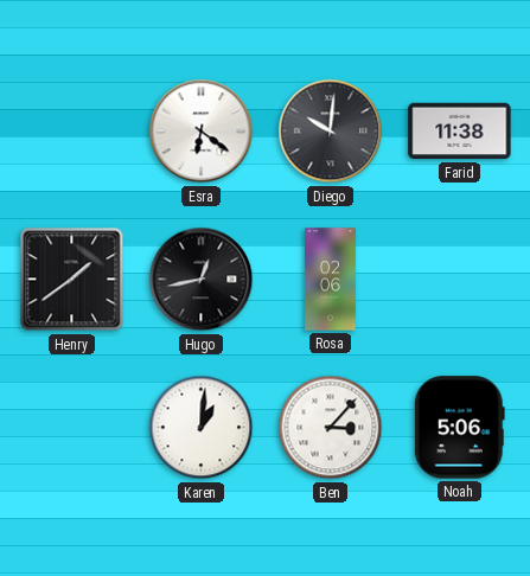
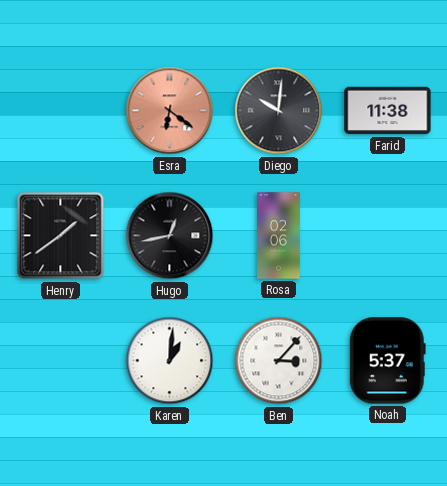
Esra dial: white -> salmon
Noah: 5:06 -> 5:37
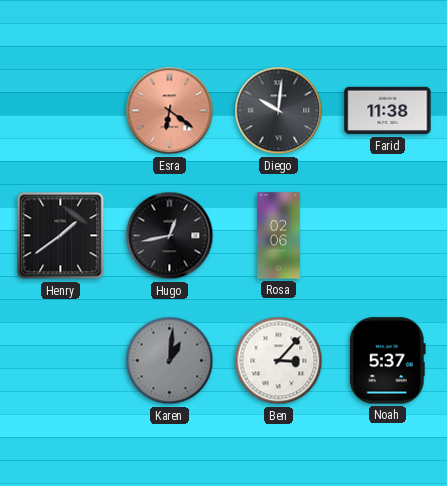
Karen dial: white -> grey
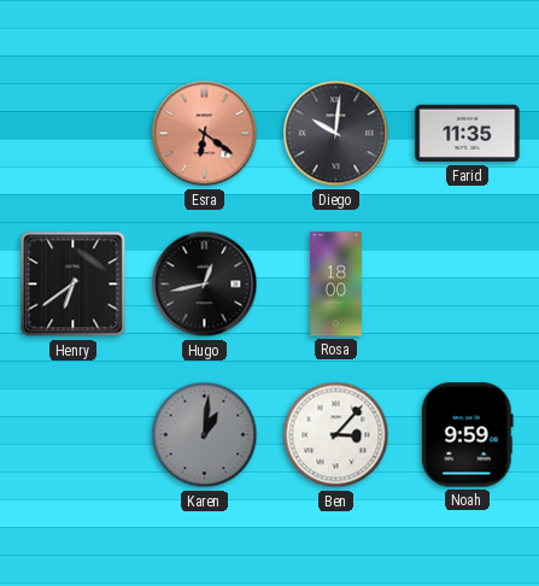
Farid: 11:38 -> 11:35
Henry: 1:39 -> 6:39
Rosa: 02:06 -> 18:00
Noah: 5:37 -> 9:59
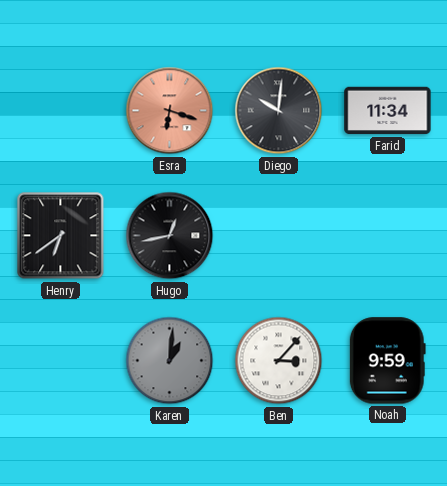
Esra: 6:21 -> 6:18
Farid: 11:35 -> 11:34
Rosa: 18:00 -> none
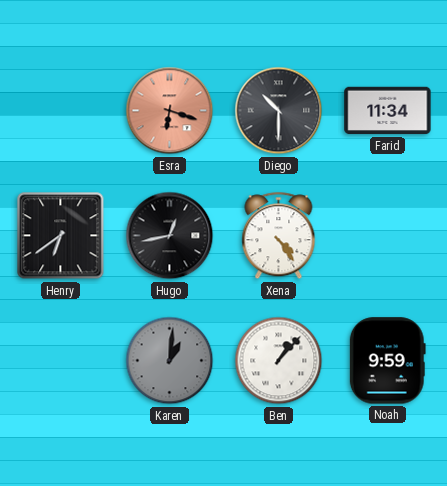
Diego: 10:01 -> 10:30
Xena: none -> 4:24
Ben: 3:07 -> 1:07
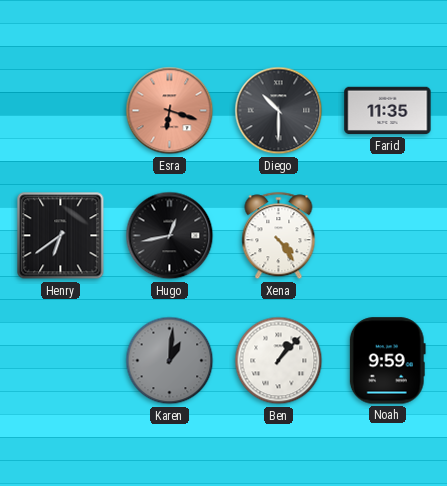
Farid: 11:34 -> 11:35
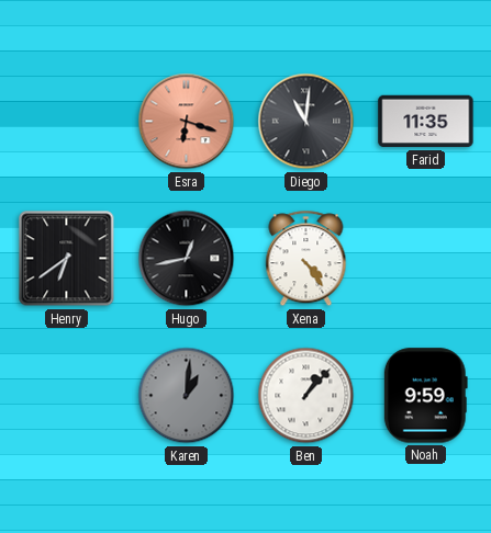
Diego: 10:30 -> 11:01
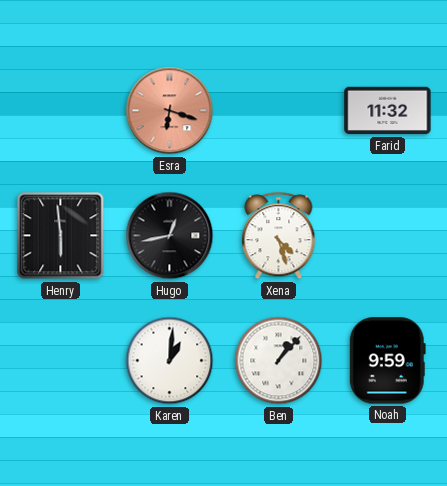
Diego: 11:01 -> none
Farid: 11:35 -> 11:32
Henry: 6:39 -> 5:59
Xena: 4:24 -> 4:27
Karen dial: grey -> white
